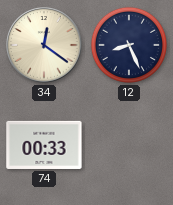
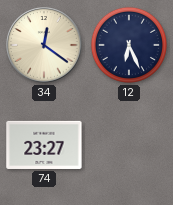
12: 8:26 -> 6:26
74: 00:33 -> 23:27
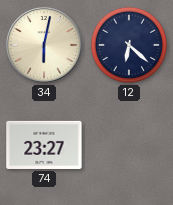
34: 12:21 -> 6:02
12: 6:26 -> 6:22
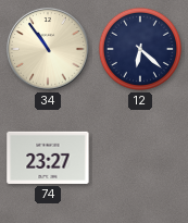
34: 6:02 -> 10:54
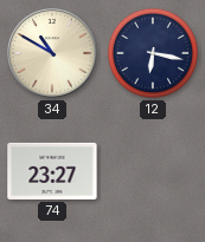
34: 10:54 -> 10:50
12: 6:22 -> 6:17
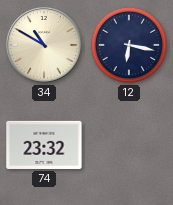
74: 23:27 -> 23:32
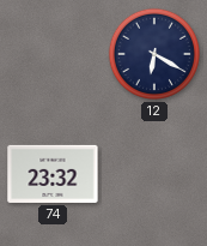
34: 10:50 -> none
12: 6:17 -> 6:20
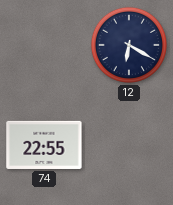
74: 23:32 -> 22:55
